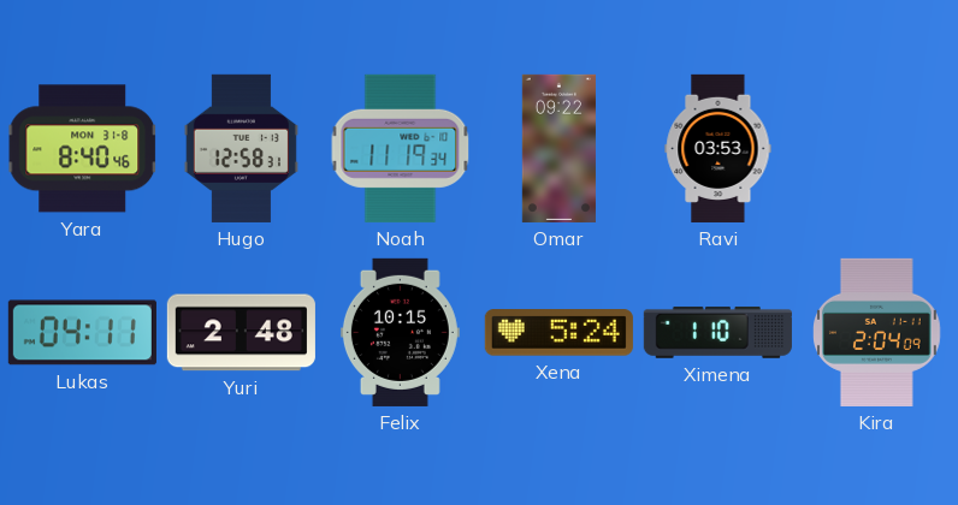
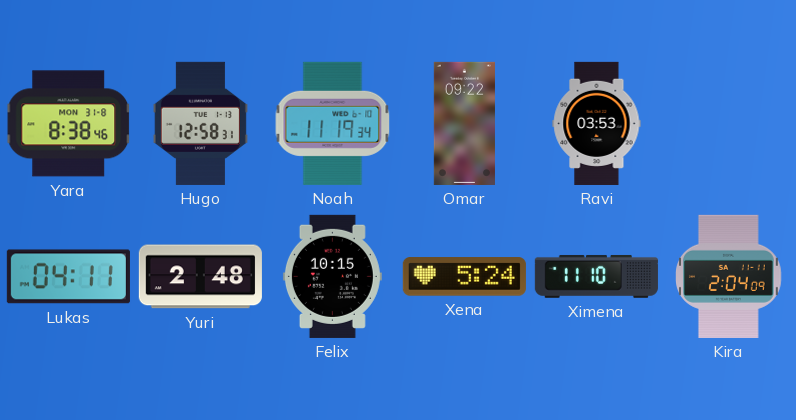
Yara: 8:40 -> 8:38
Ximena: 1:10 -> 11:10
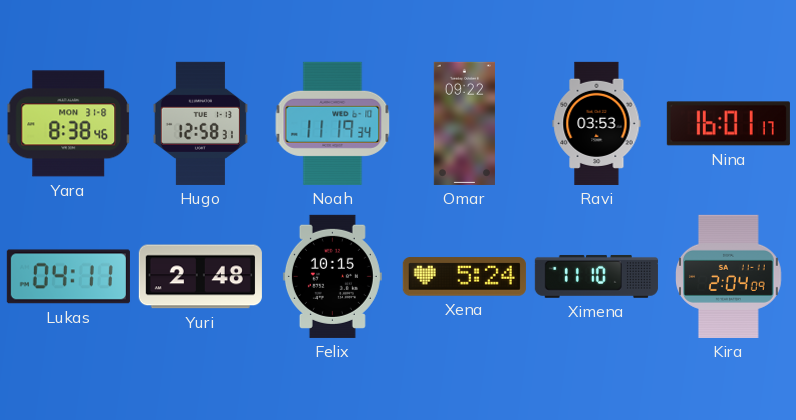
Nina: none -> 16:01
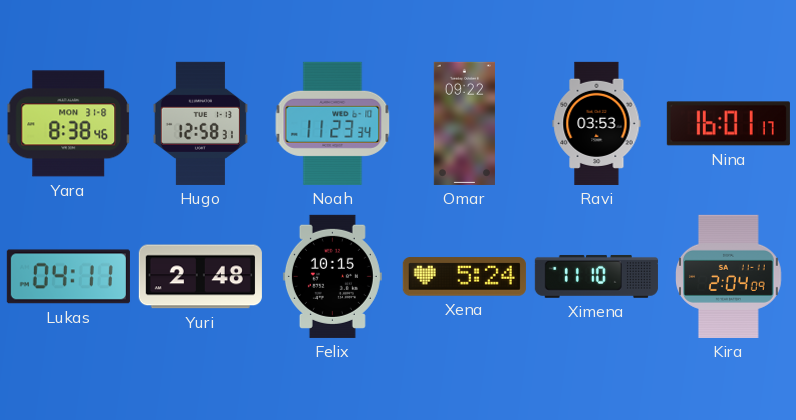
Noah: 11:19 -> 11:23
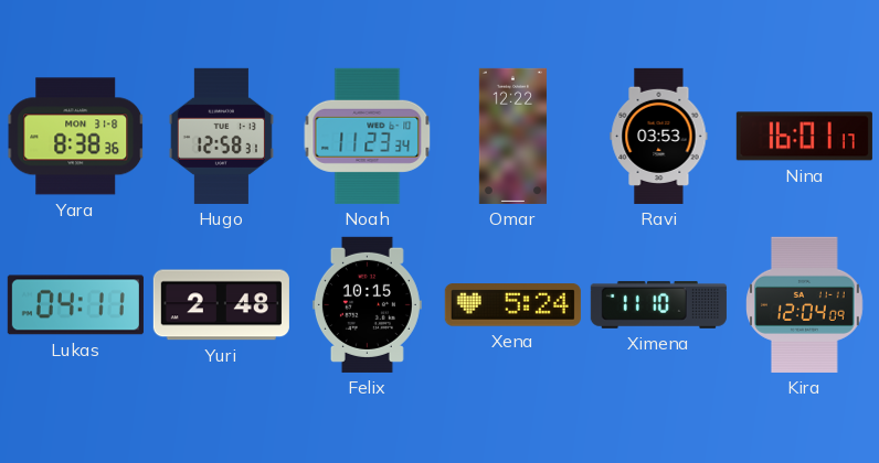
Yara: 8:38:46 -> 8:38:36
Omar: 09:22 -> 12:22
Kira: 2:04 -> 12:04
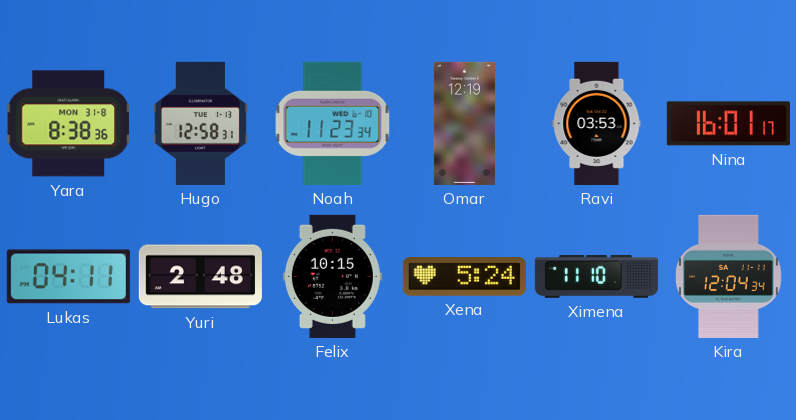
Omar: 12:22 -> 12:19
Kira: 12:04:09 -> 12:04:34
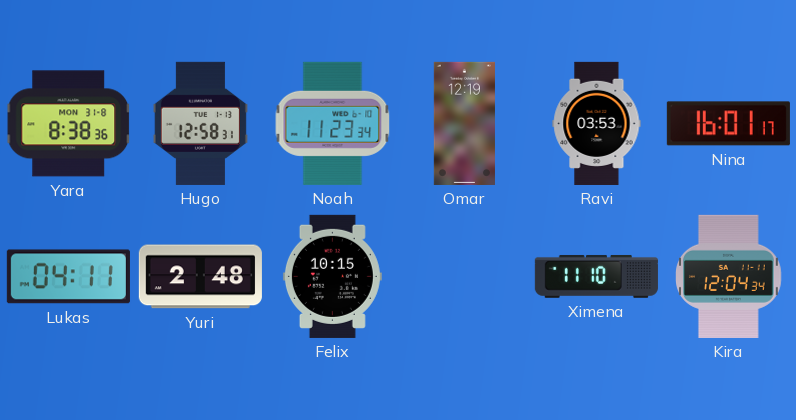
Xena: 5:24 -> none
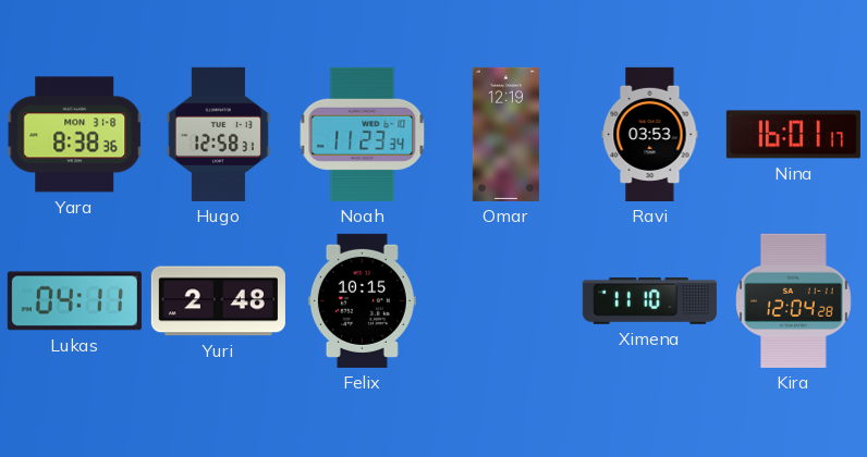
Kira: 12:04:34 -> 12:04:28
